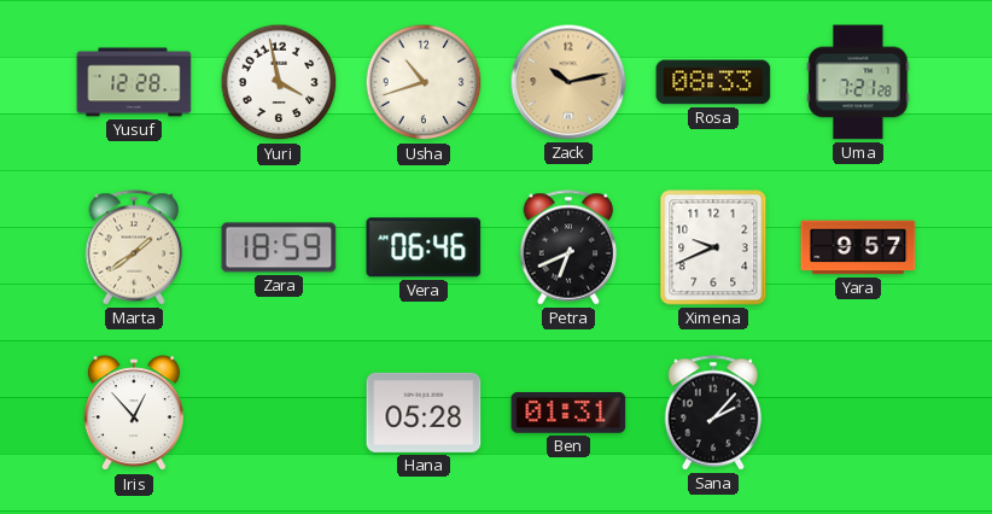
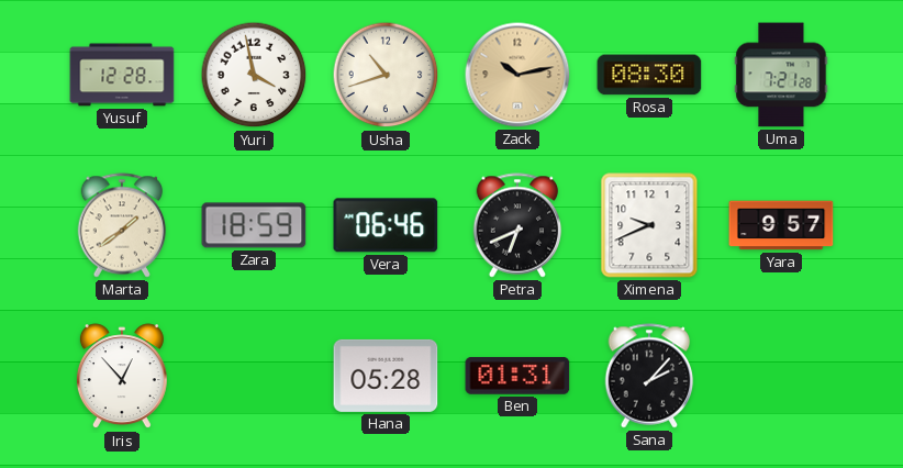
Rosa: 08:33 -> 08:30
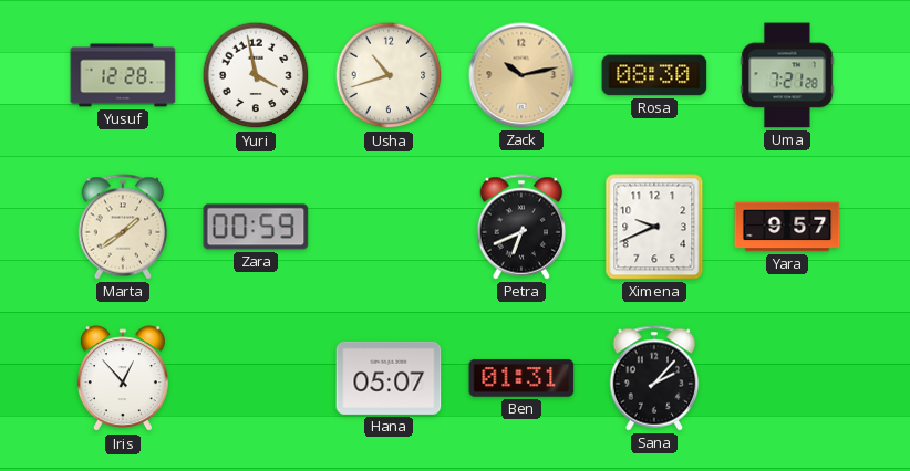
Zara: 18:59 -> 00:59
Vera: 06:46 -> none
Hana: 05:28 -> 05:07
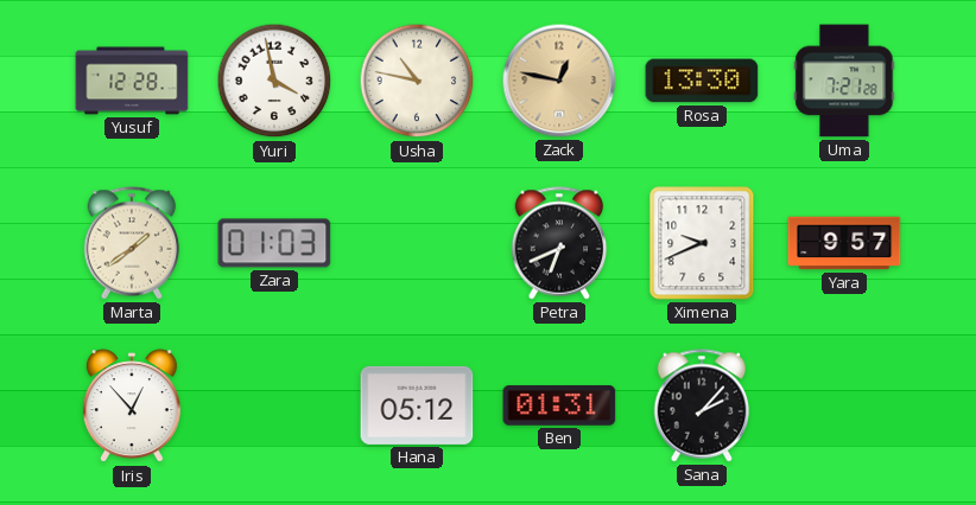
Usha: 10:42 -> 10:47
Zack: 10:13 -> 12:47
Rosa: 08:30 -> 13:30
Zara: 00:59 -> 01:03
Hana: 05:07 -> 05:12
